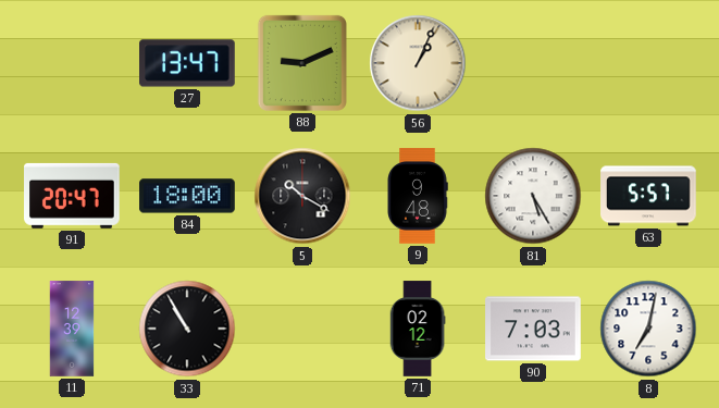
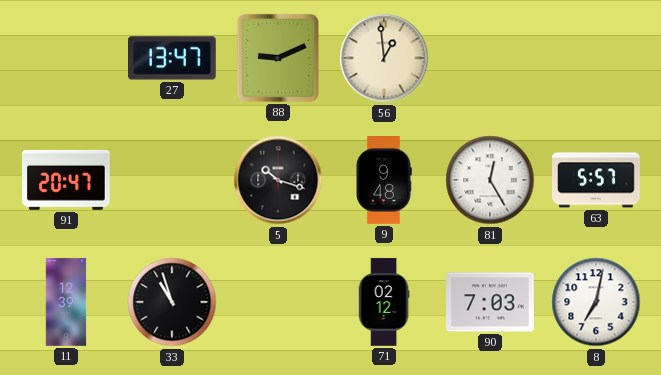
56: 1:04 -> 12:59
84: 18:00 -> none
5: 10:20 -> 10:18
81: 5:25 -> 12:25
33: 10:55 -> 10:57
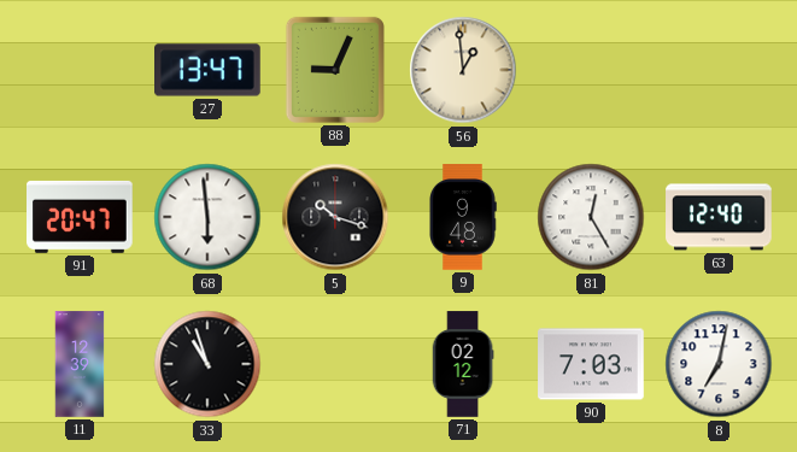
88: 9:11 -> 9:04
68: none -> 5:59
63: 5:57 -> 12:40
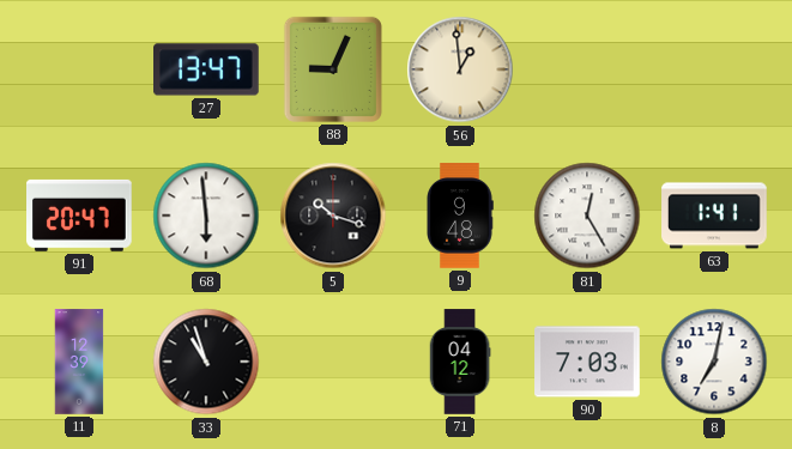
63: 12:40 -> 1:41
71: 02:12 -> 04:12
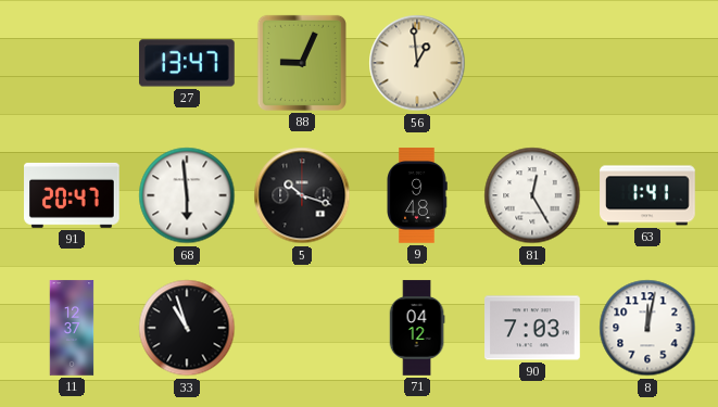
11: 12:39 -> 12:37
8: 7:02 -> 12:02
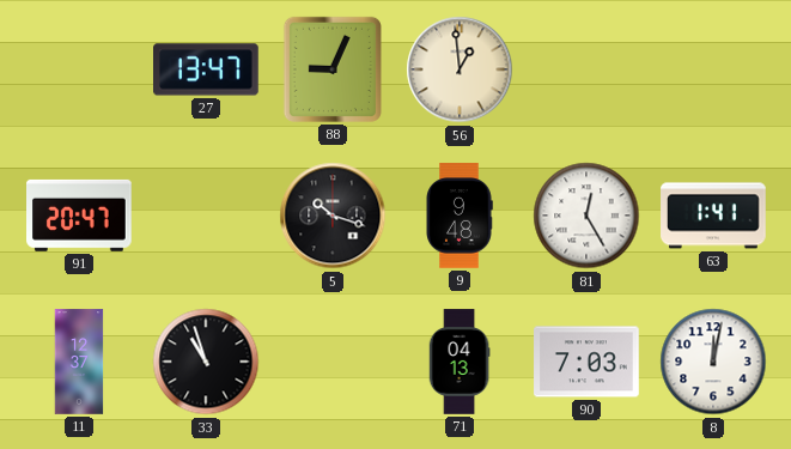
68: 5:59 -> none
71: 04:12 -> 04:13
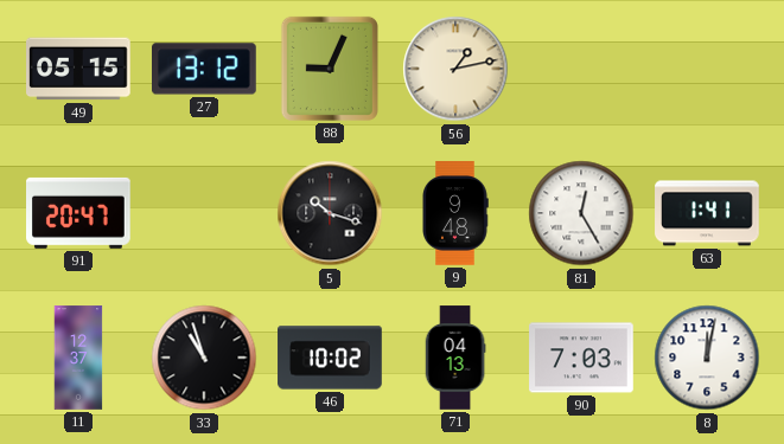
49: none -> 05:15
27: 13:47 -> 13:12
56: 12:59 -> 1:13
46: none -> 10:02
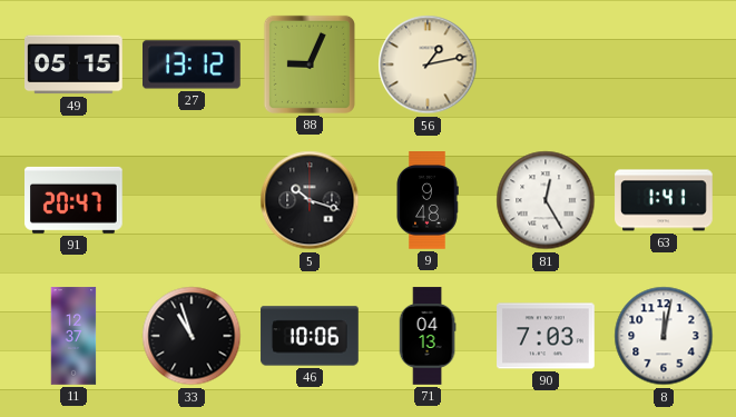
46: 10:02 -> 10:06
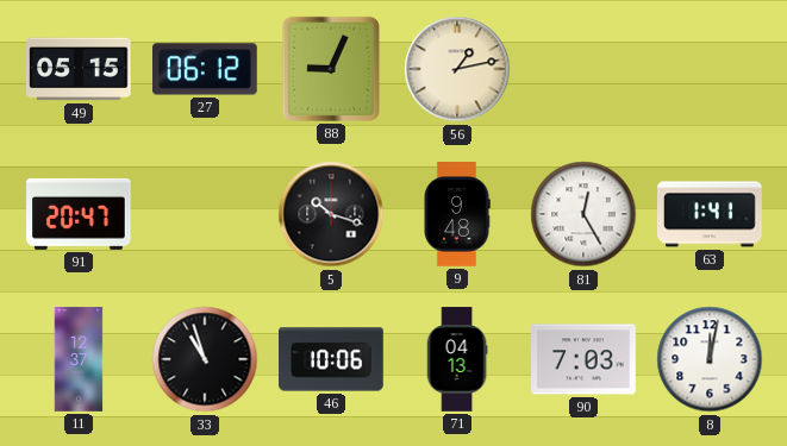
27: 13:12 -> 06:12
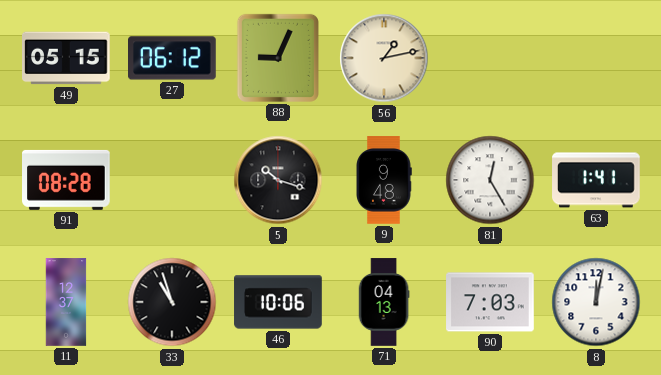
91: 20:47 -> 08:28
